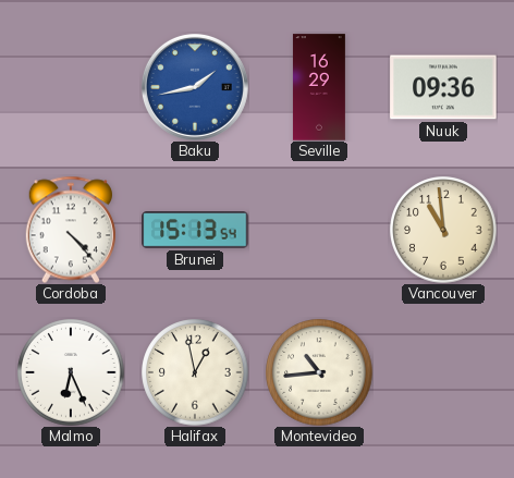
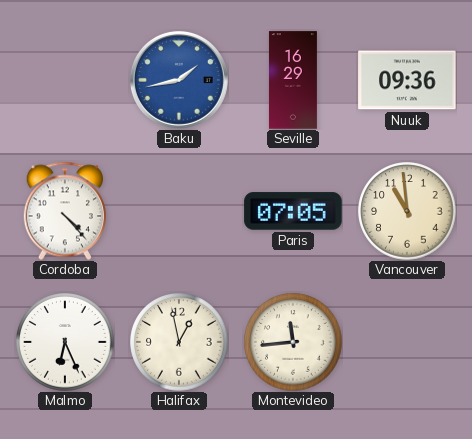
Brunei: 15:13 -> none
Paris: none -> 07:05
Montevideo: 10:44 -> 11:44
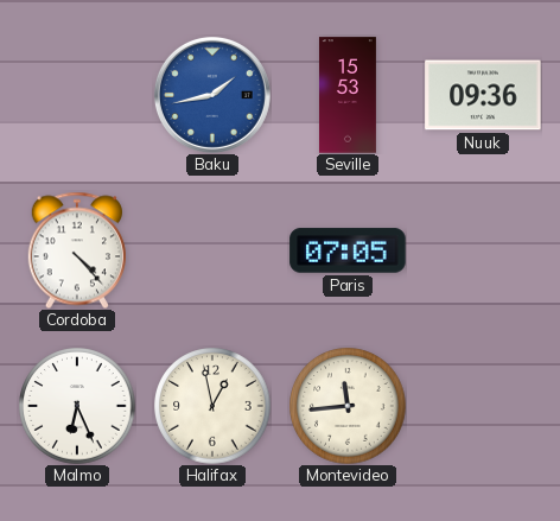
Seville: 16:29 -> 15:53
Vancouver: 10:59 -> none
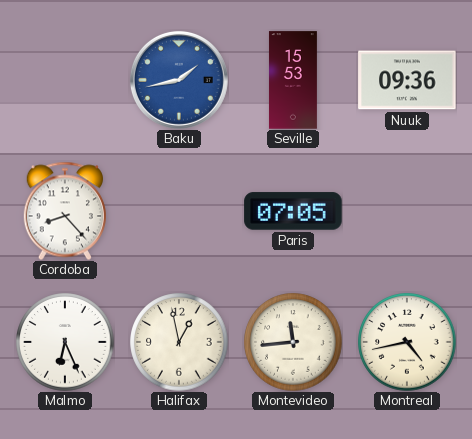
Cordoba: 4:23 -> 8:23
Montreal: none -> 4:43
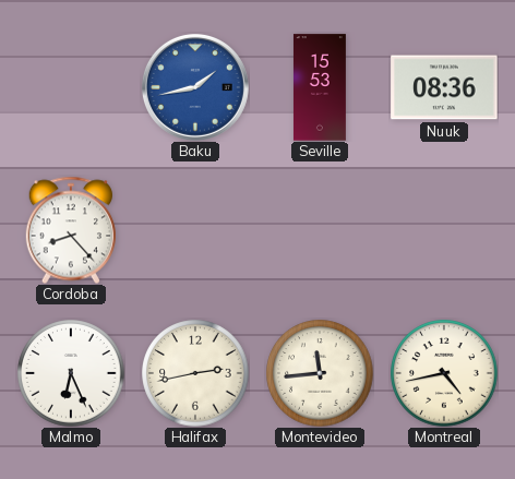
Nuuk: 09:36 -> 08:36
Paris: 07:05 -> none
Halifax: 12:58 -> 2:43
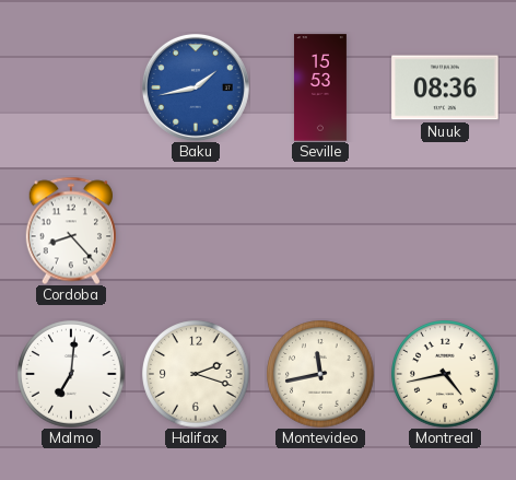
Malmo: 6:26 -> 7:01
Halifax: 2:43 -> 2:18
Montevideo: 11:44 -> 11:43
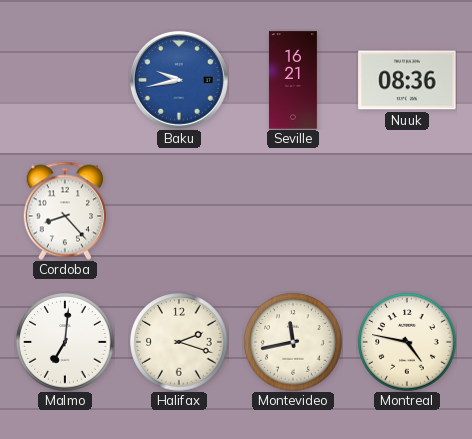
Baku: 1:43 -> 9:43
Seville: 15:53 -> 16:21
Montreal: 4:43 -> 4:47
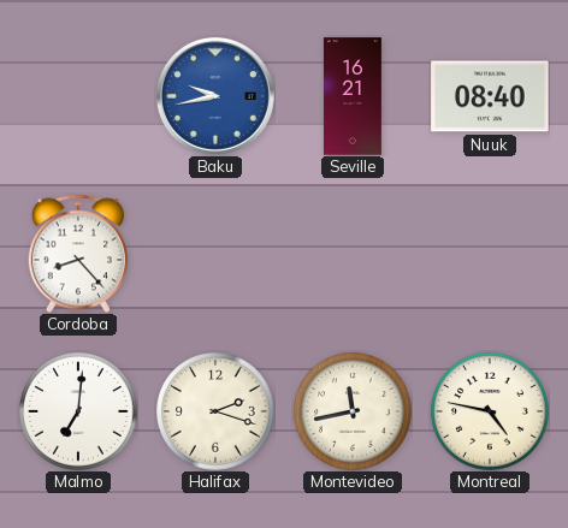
Nuuk: 08:36 -> 08:40
